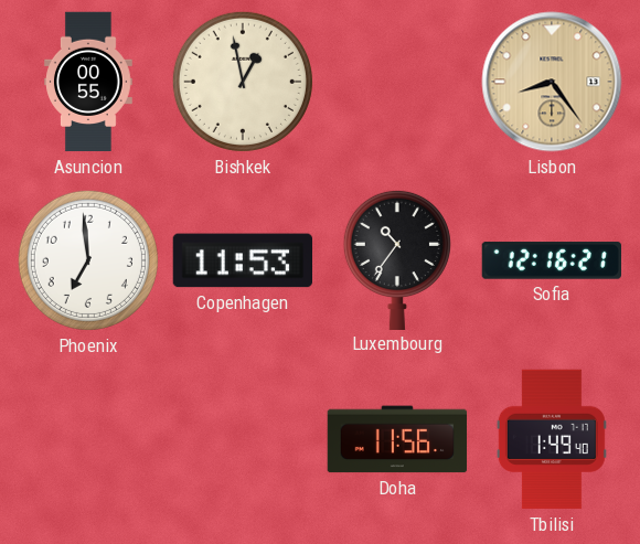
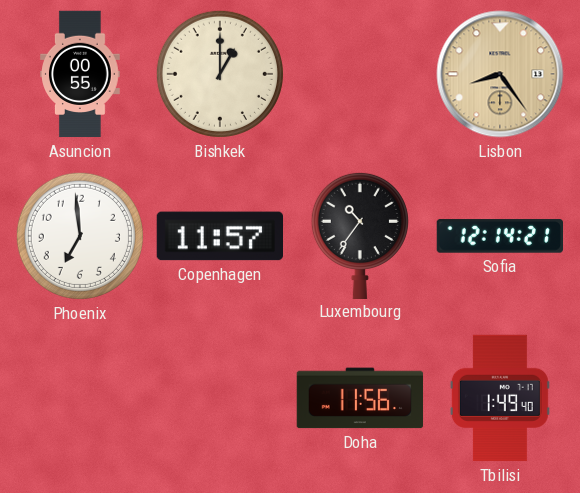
Bishkek: 12:58 -> 1:00
Copenhagen: 11:53 -> 11:57
Sofia: 12:16 -> 12:14
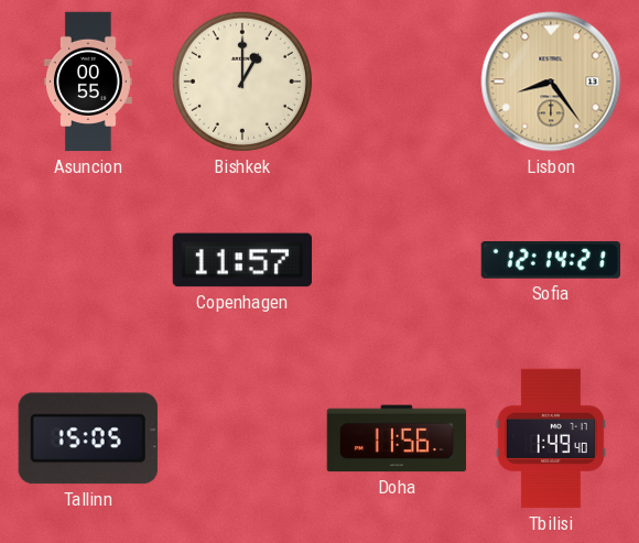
Phoenix: 6:59 -> none
Luxembourg: 10:36 -> none
Tallinn: none -> 15:05
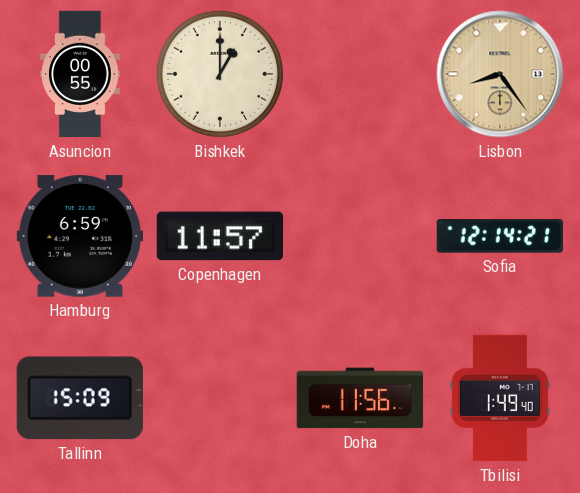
Hamburg: none -> 6:59
Tallinn: 15:05 -> 15:09
